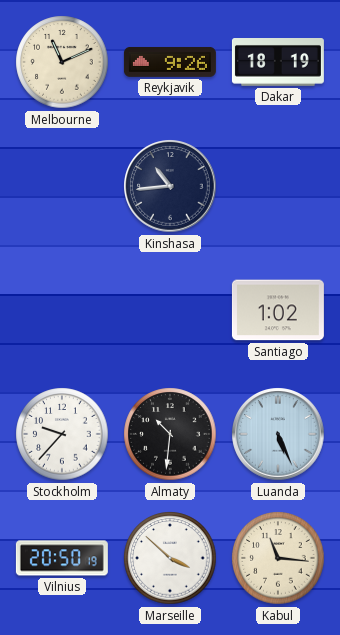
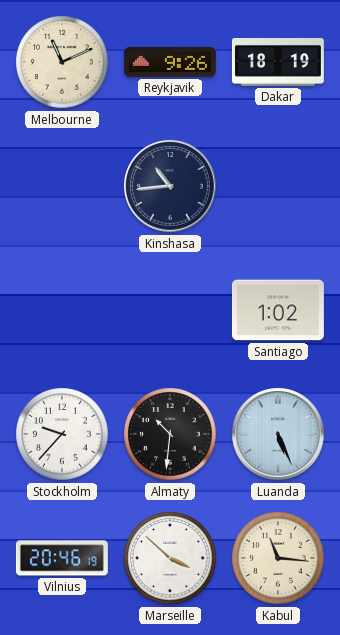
Vilnius: 20:50 -> 20:46
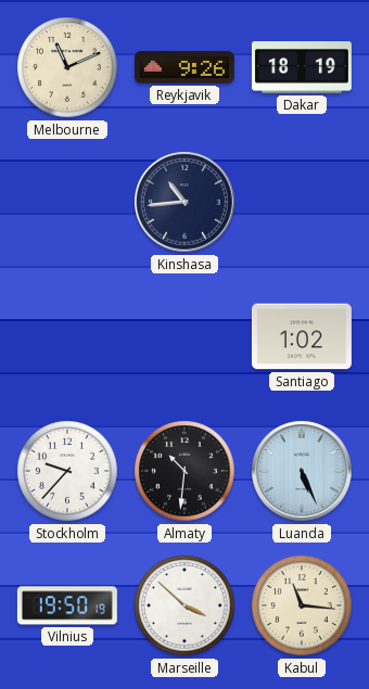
Vilnius: 20:46 -> 19:50
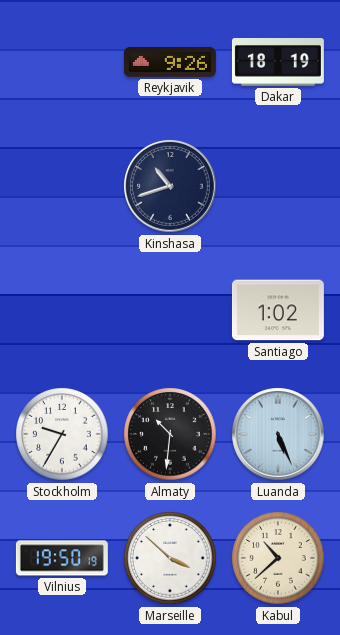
Melbourne: 11:11 -> none
Kinshasa: 10:44 -> 10:42
Stockholm: 9:37 -> 9:35
Kabul: 11:16 -> 10:38
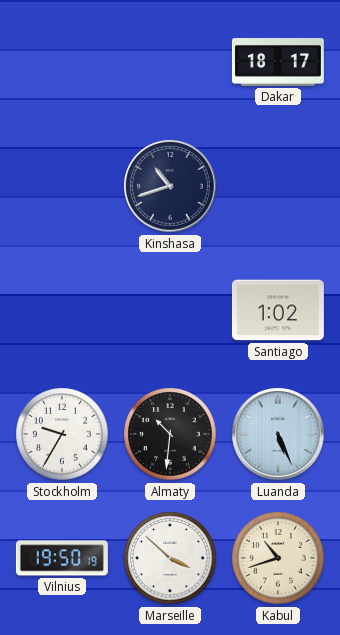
Reykjavik: 9:26 -> none
Dakar: 18:19 -> 18:17
Kabul: 10:38 -> 10:42
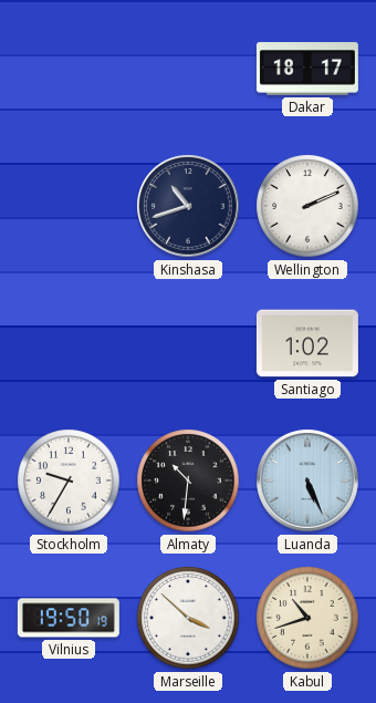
Wellington: none -> 2:11
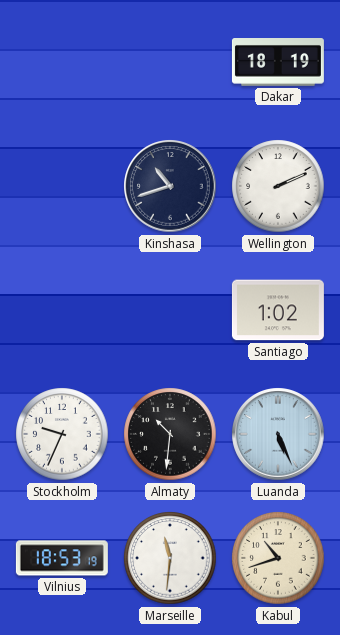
Dakar: 18:17 -> 18:19
Stockholm: 9:35 -> 9:34
Vilnius: 19:50 -> 18:53
Marseille: 3:52 -> 11:31
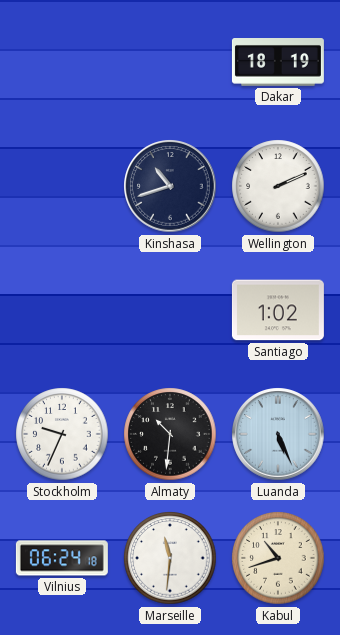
Vilnius: 18:53 -> 06:24
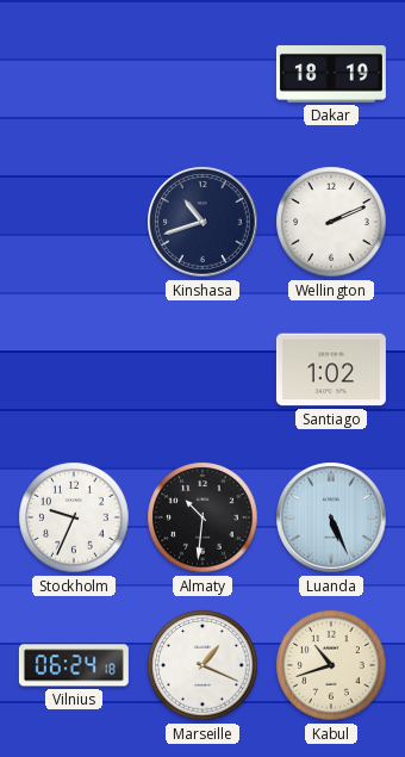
Marseille: 11:31 -> 1:19
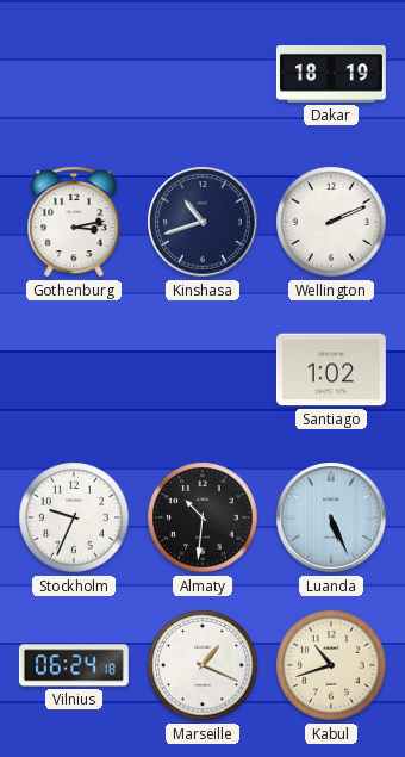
Gothenburg: none -> 3:13
